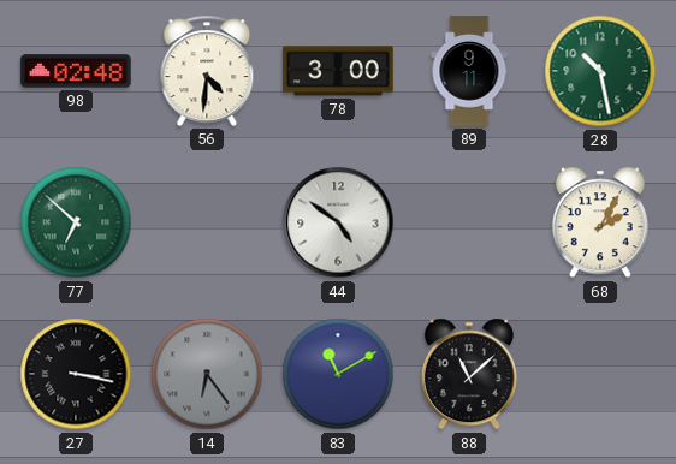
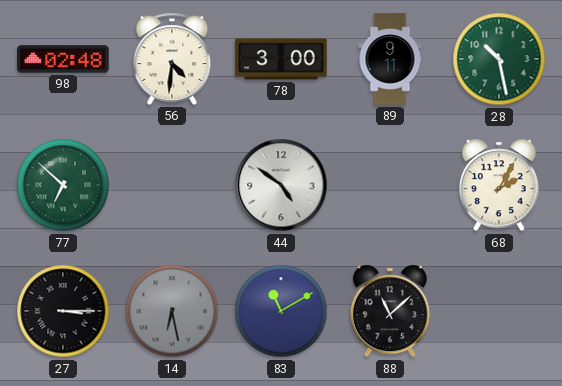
27: 3:17 -> 3:15
14: 6:24 -> 6:28
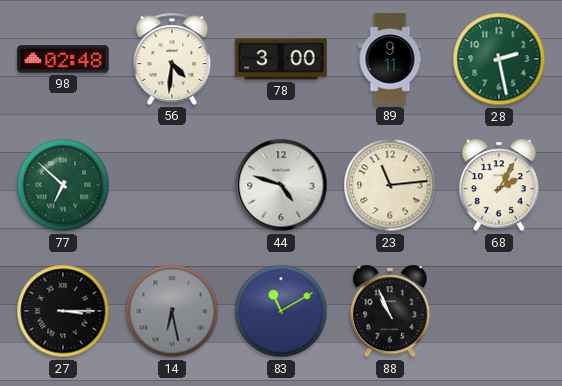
28: 10:28 -> 2:28
44: 4:51 -> 4:48
23: none -> 11:14
88: 11:08 -> 10:56
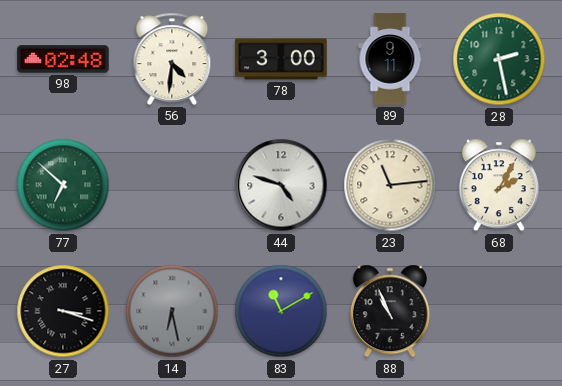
27: 3:15 -> 3:18
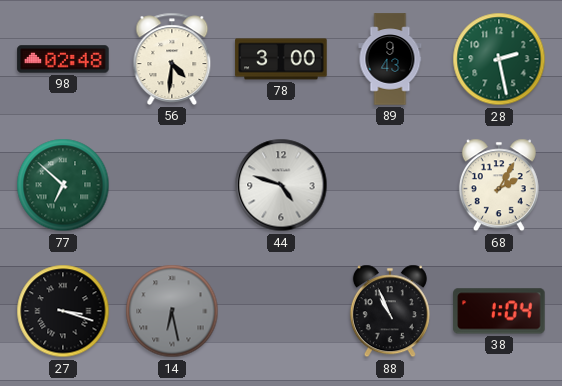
89: 9:11 -> 9:43
23: 11:14 -> none
83: 11:10 -> none
38: none -> 1:04
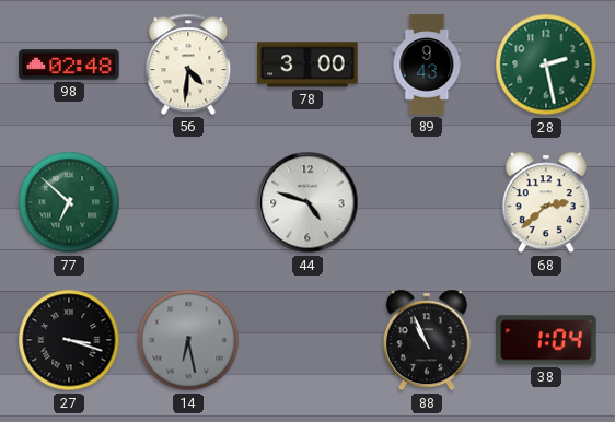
68: 2:05 -> 2:38
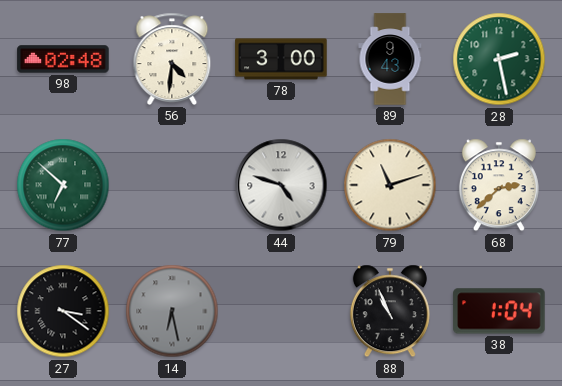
79: none -> 11:12
27: 3:18 -> 3:21
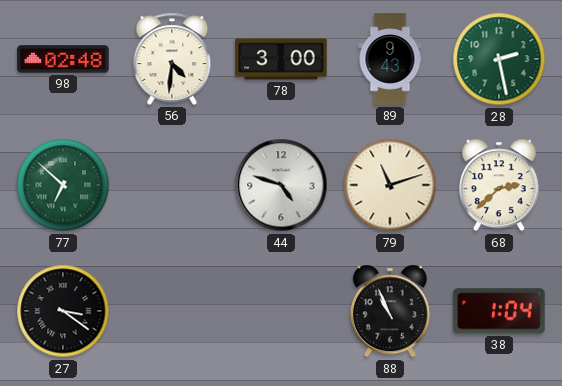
14: 6:28 -> none
